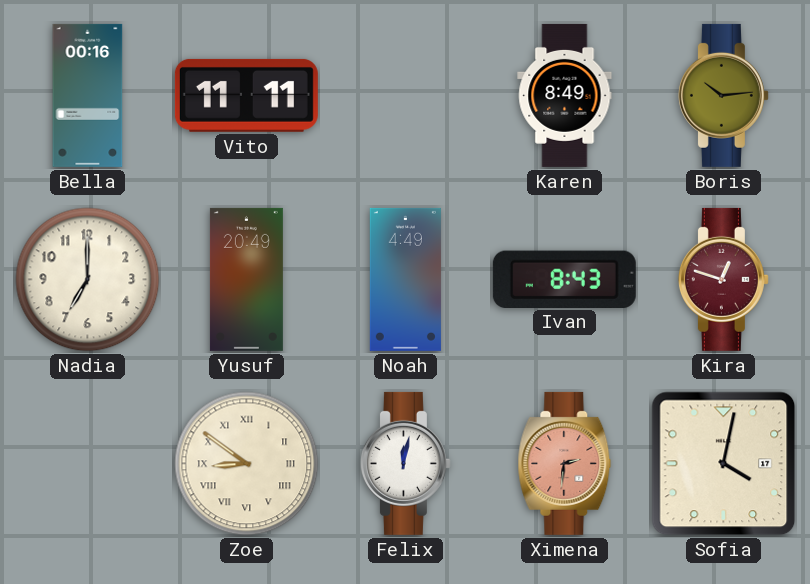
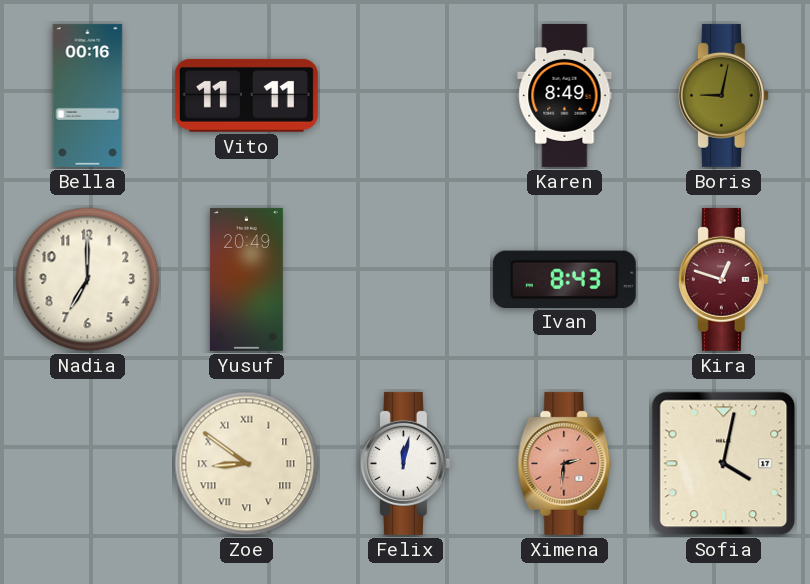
Boris: 10:14 -> 9:02
Noah: 4:49 -> none
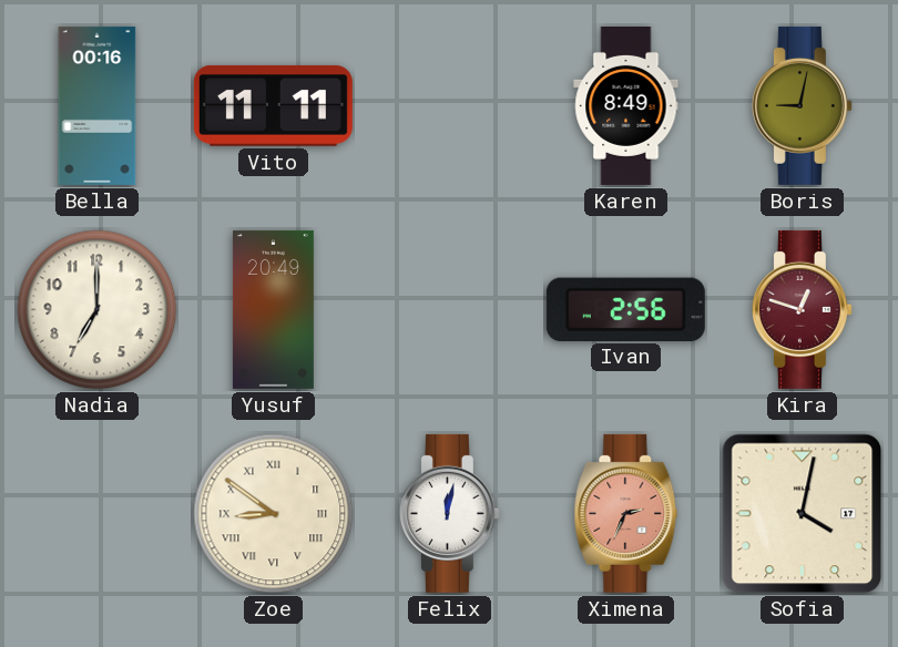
Ivan: 8:43 -> 2:56
Ximena: 2:31 -> 2:34
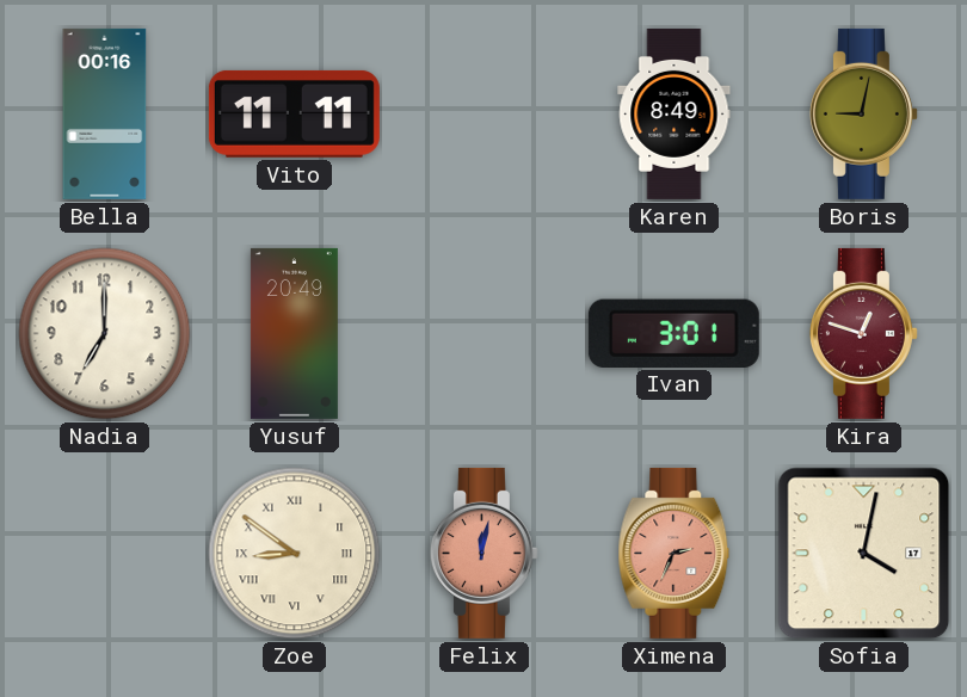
Ivan: 2:56 -> 3:01
Felix dial: white -> salmon
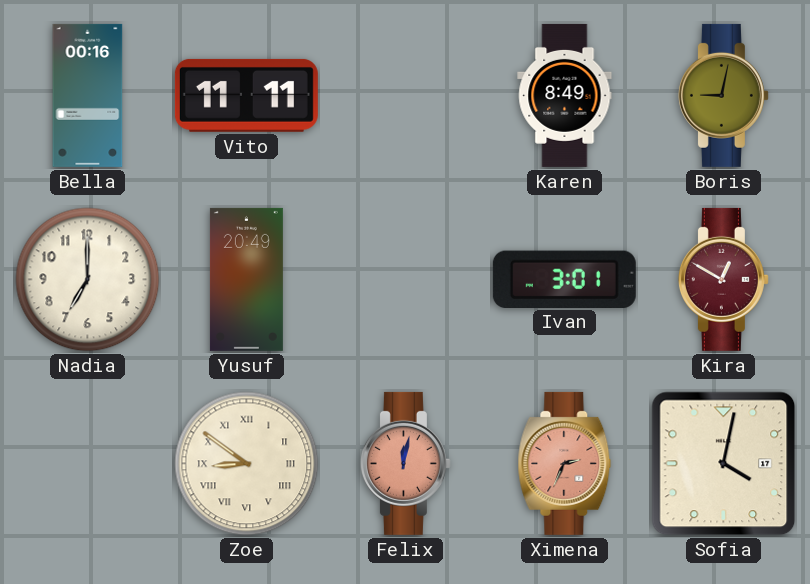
Kira: 12:48 -> 12:50
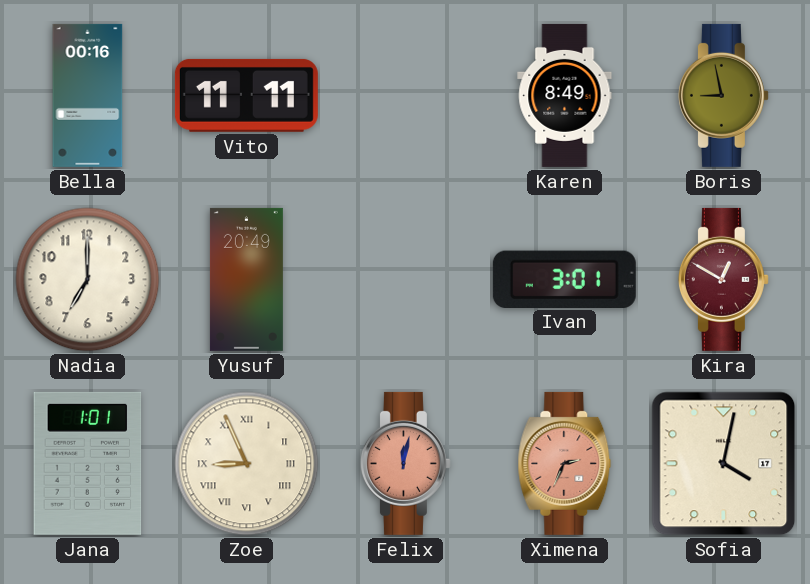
Boris: 9:02 -> 8:58
Jana: none -> 1:01
Zoe: 8:51 -> 8:56
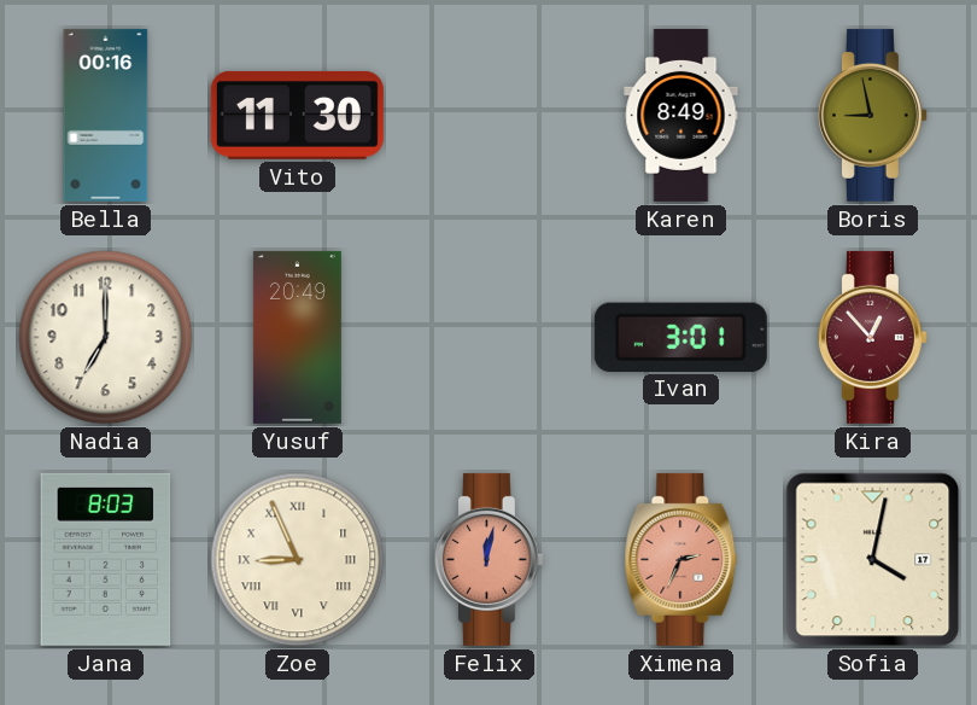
Vito: 11:11 -> 11:30
Kira: 12:50 -> 12:53
Jana: 1:01 -> 8:03
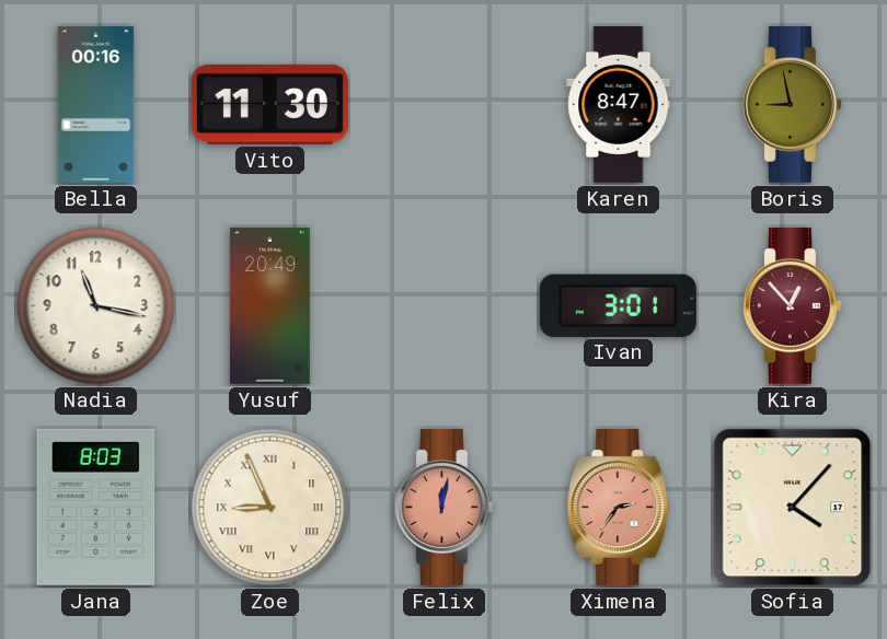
Karen: 8:49 -> 8:47
Nadia: 7:00 -> 11:17
Ximena: 2:34 -> 2:36
Sofia: 4:02 -> 4:07
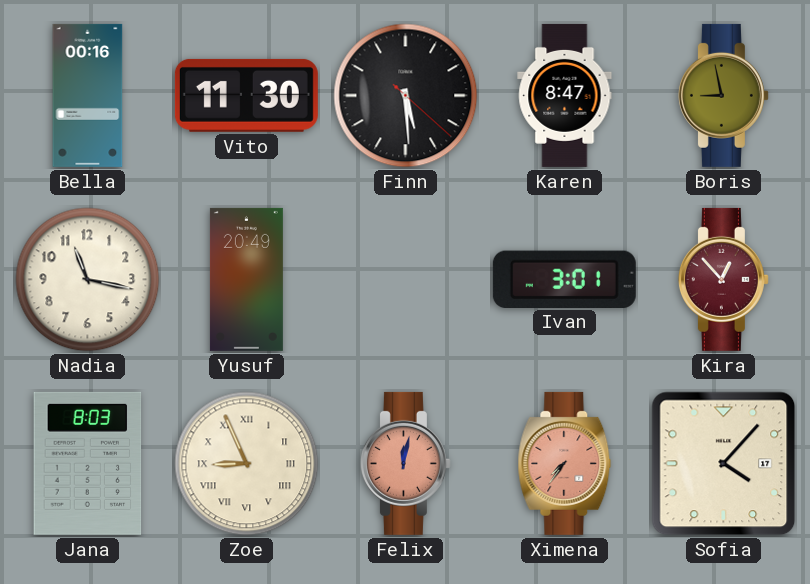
Finn: none -> 5:29
Ximena: 2:36 -> 7:36
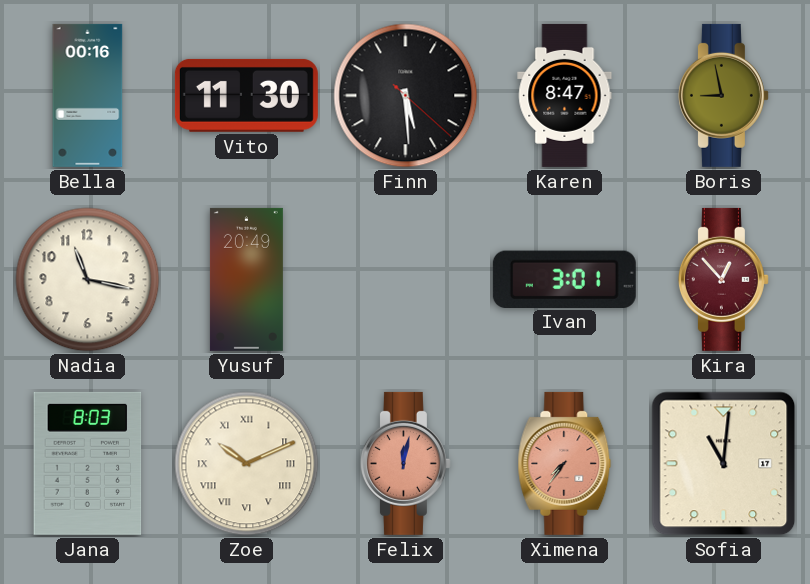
Zoe: 8:56 -> 10:11
Sofia: 4:07 -> 11:01
